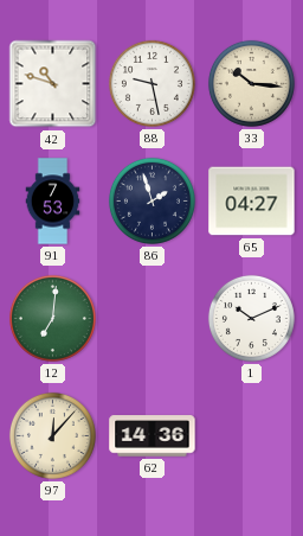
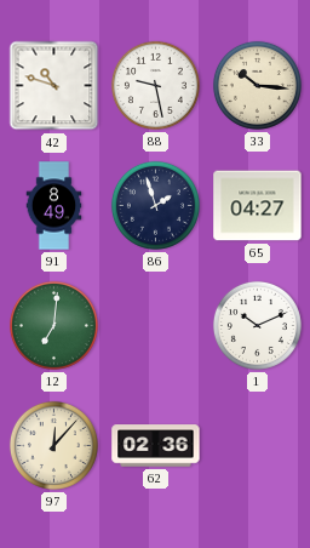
91: 7:53 -> 8:49
62: 14:36 -> 02:36
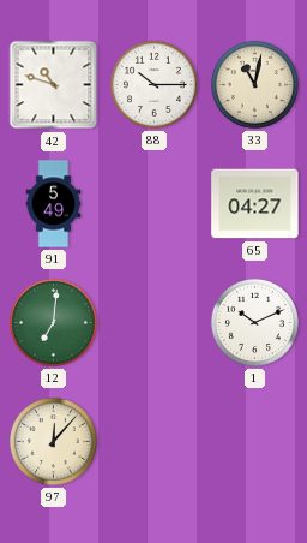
88: 9:28 -> 10:15
33: 10:16 -> 11:02
91: 8:49 -> 5:49
86: 1:57 -> none
62: 02:36 -> none
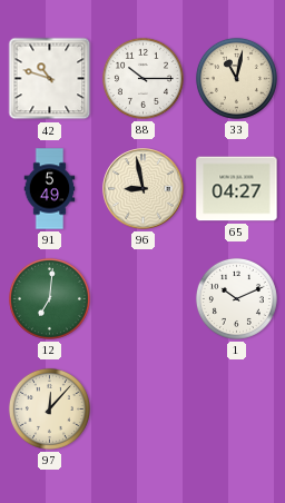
96: none -> 8:58
